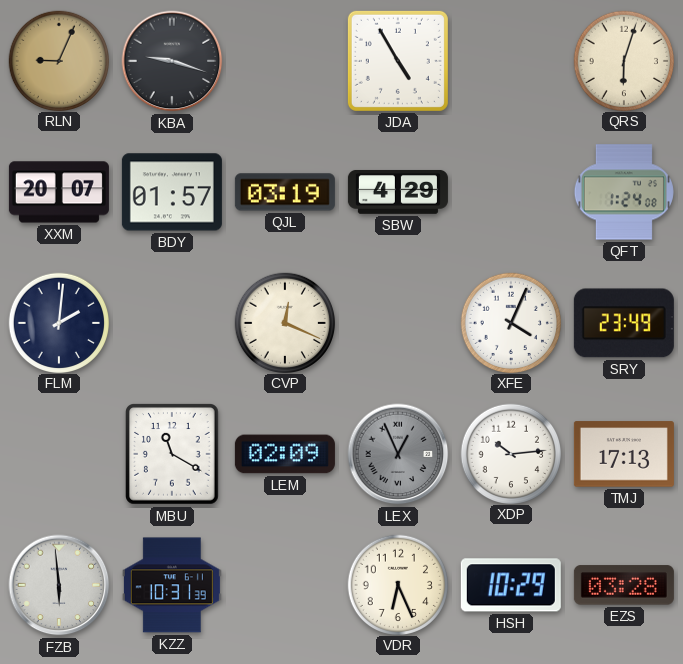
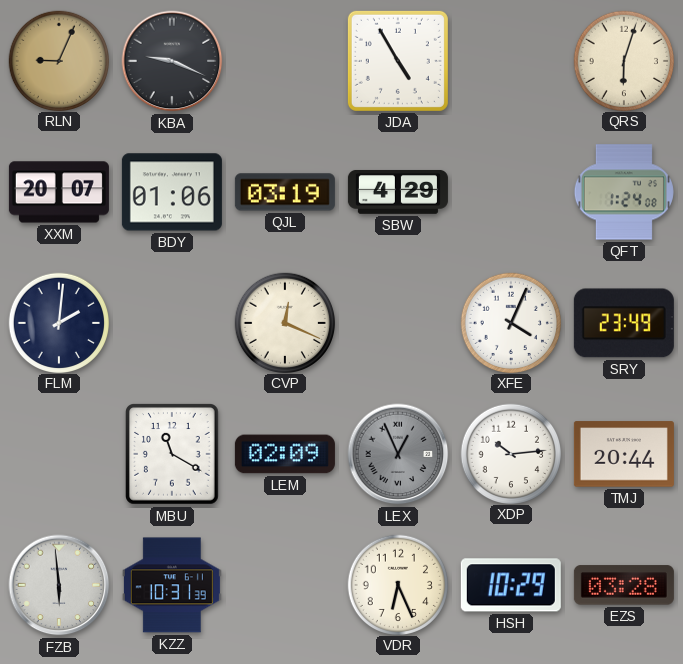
KBA: 9:18 -> 9:19
BDY: 01:57 -> 01:06
TMJ: 17:13 -> 20:44
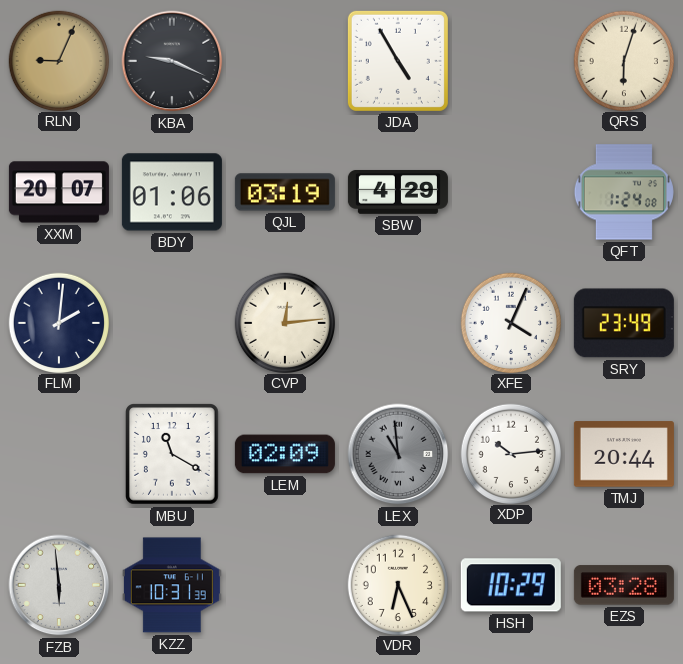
CVP: 12:19 -> 12:14
LEX: 12:56 -> 10:59
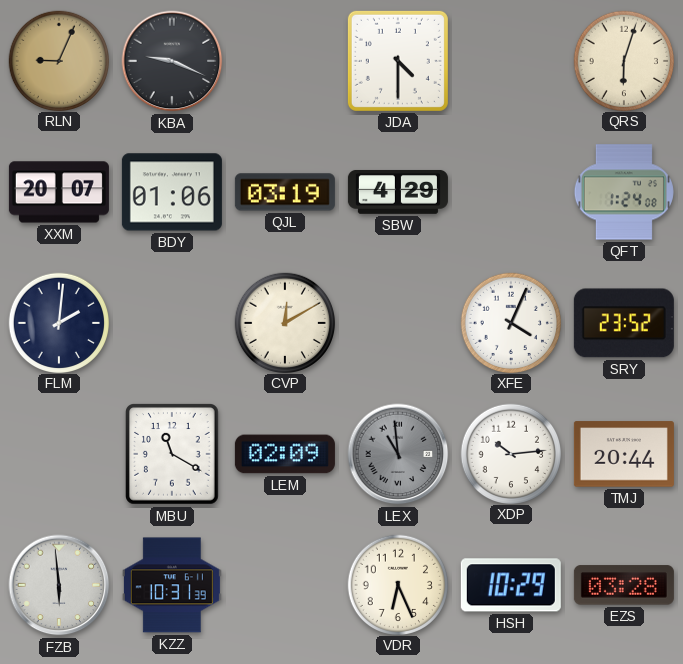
JDA: 4:55 -> 4:30
CVP: 12:14 -> 12:10
SRY: 23:49 -> 23:52
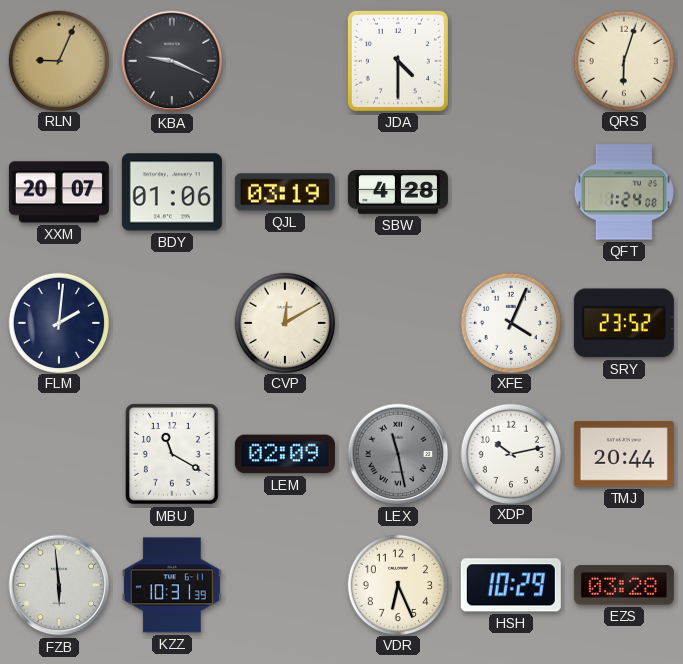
SBW: 4:29 -> 4:28
LEX: 10:59 -> 11:28
XDP: 10:14 -> 10:13
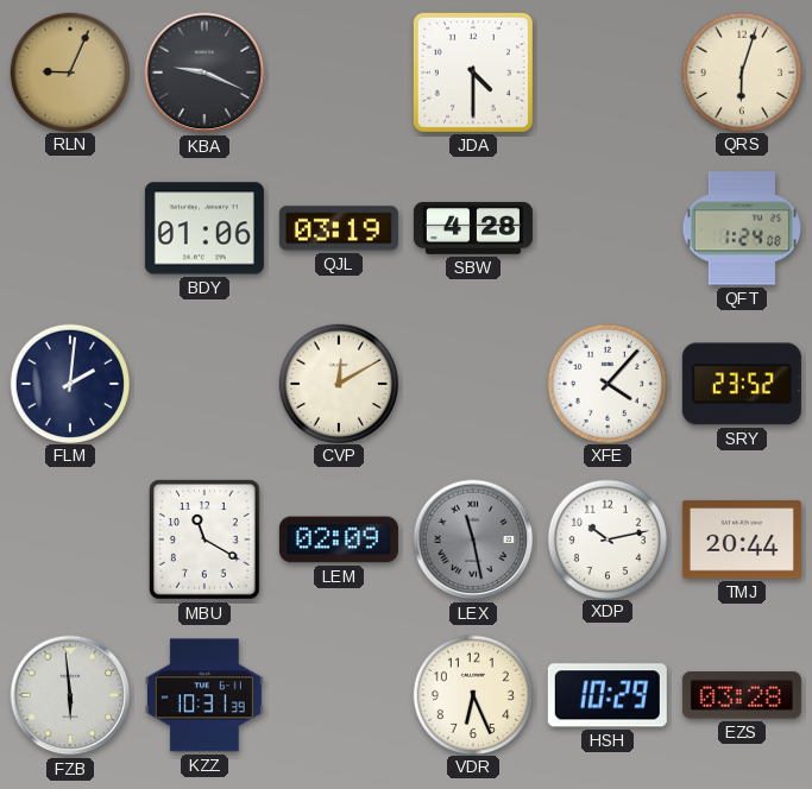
XXM: 20:07 -> none
XFE: 4:04 -> 4:07
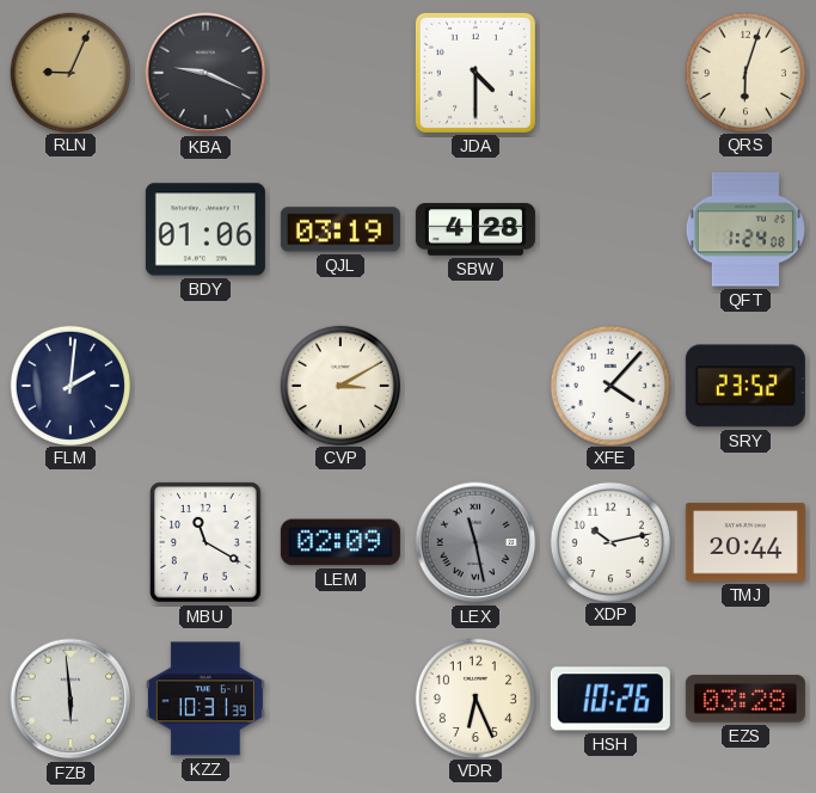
CVP: 12:10 -> 3:10
HSH: 10:29 -> 10:26
